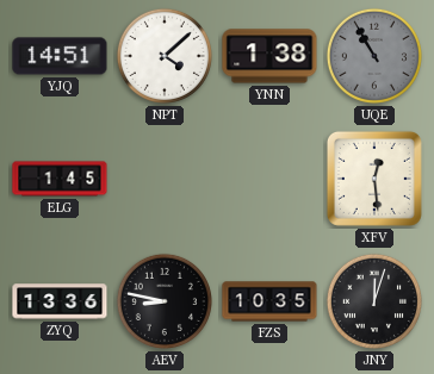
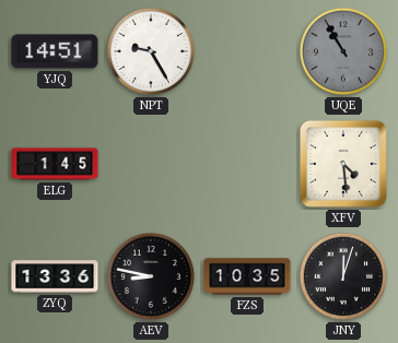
NPT: 4:08 -> 9:25
YNN: 1:38 -> none
XFV: 12:29 -> 4:29
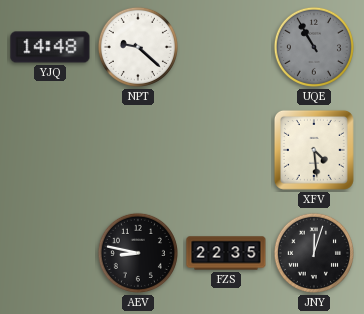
YJQ: 14:51 -> 14:48
NPT: 9:25 -> 9:22
ELG: 1:45 -> none
ZYQ: 13:36 -> none
FZS: 10:35 -> 22:35
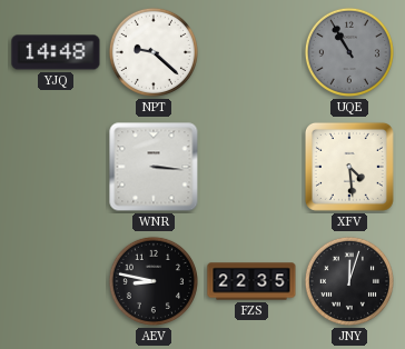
WNR: none -> 3:16
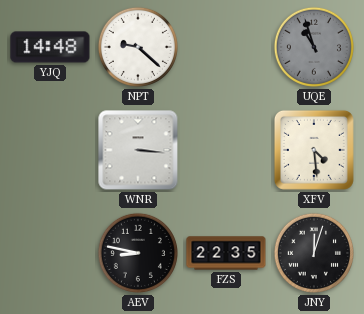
UQE: 10:55 -> 10:57
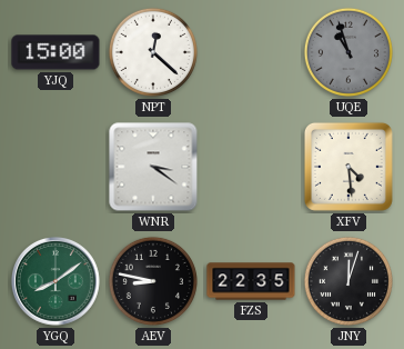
YJQ: 14:48 -> 15:00
NPT: 9:22 -> 12:22
WNR: 3:16 -> 3:21
YGQ: none -> 8:09
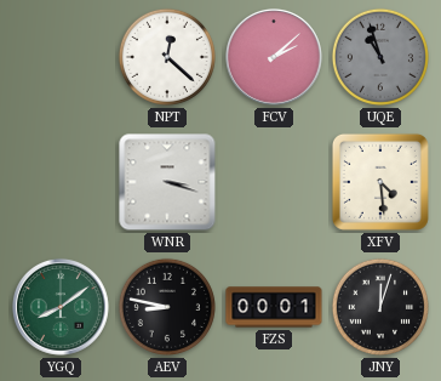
YJQ: 15:00 -> none
FCV: none -> 2:08
WNR: 3:21 -> 3:18
FZS: 22:35 -> 00:01
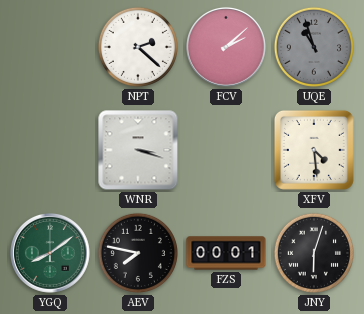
NPT: 12:22 -> 2:22
AEV: 8:47 -> 7:47
JNY: 12:03 -> 6:03
